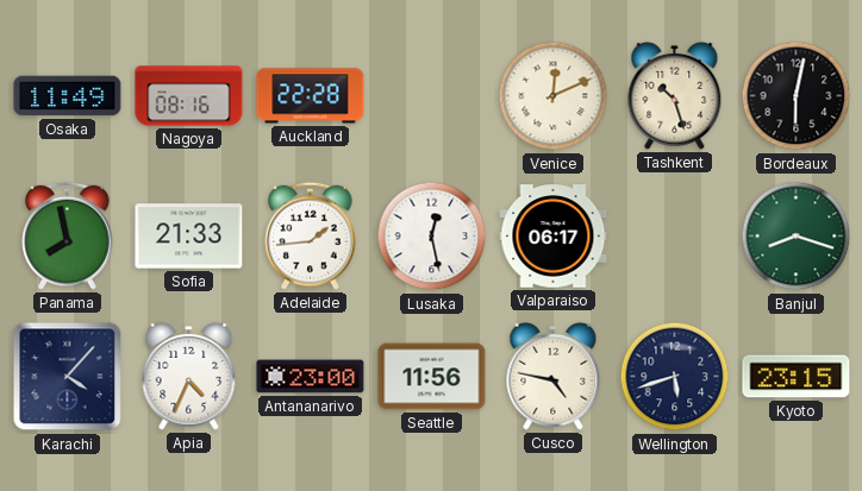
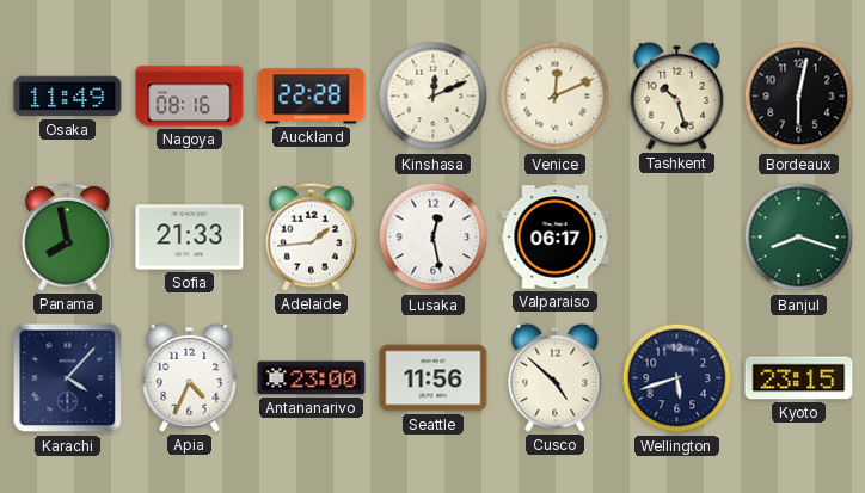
Kinshasa: none -> 12:11
Cusco: 4:47 -> 4:52
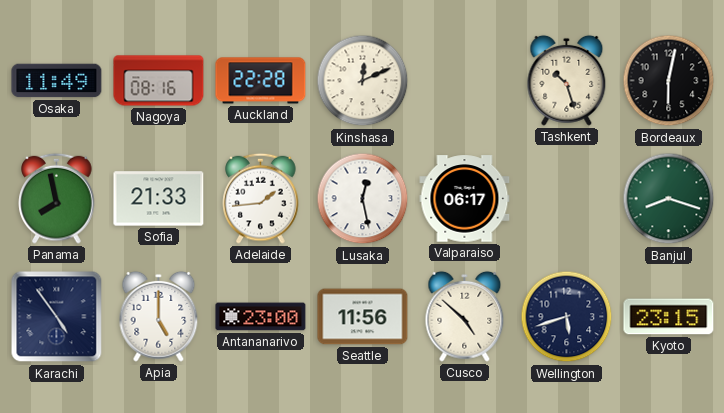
Venice: 12:11 -> none
Karachi: 4:07 -> 4:54
Apia: 4:34 -> 5:00
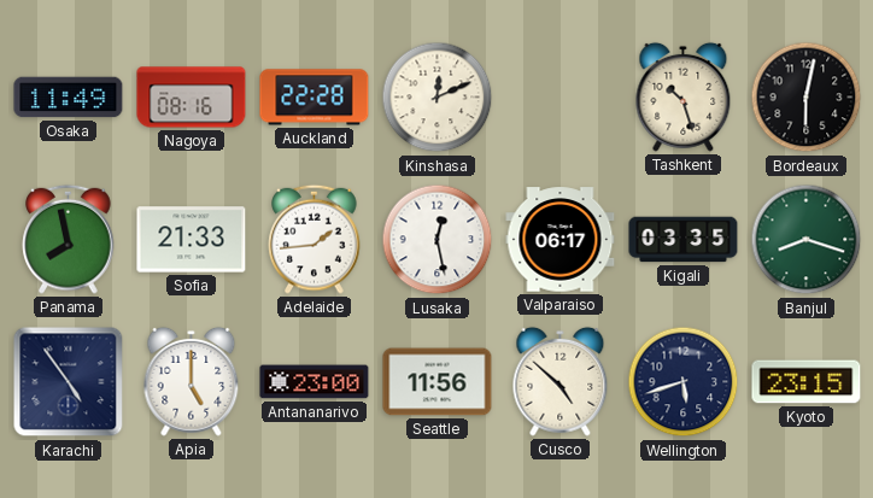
Kigali: none -> 03:35
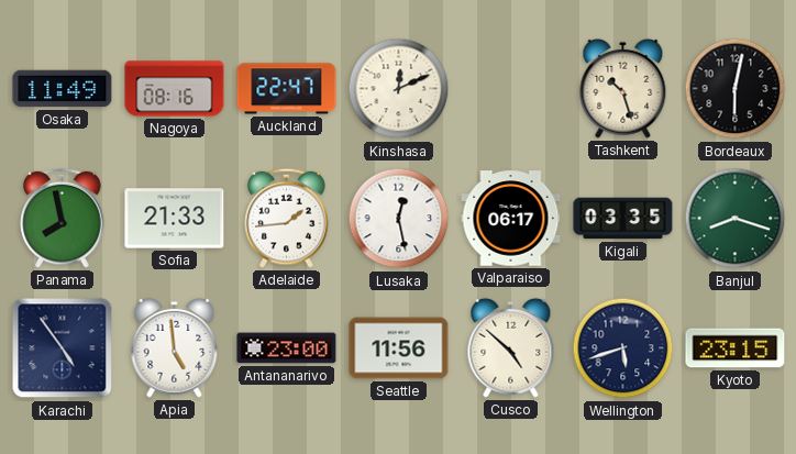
Auckland: 22:28 -> 22:47
Apia: 5:00 -> 4:59
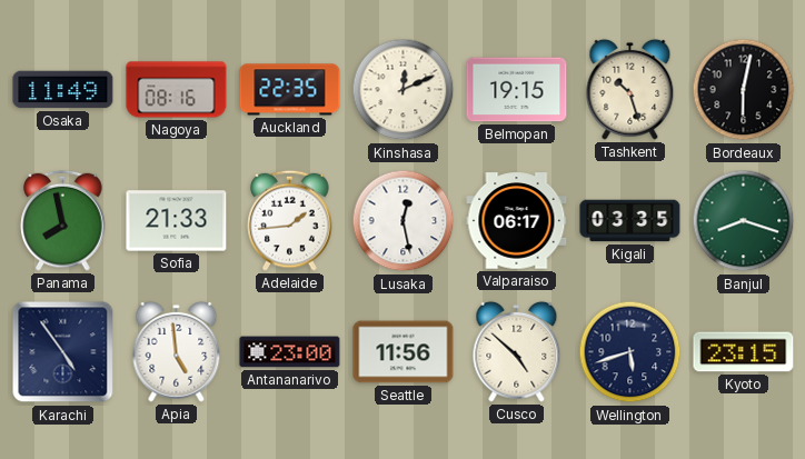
Auckland: 22:47 -> 22:35
Belmopan: none -> 19:15
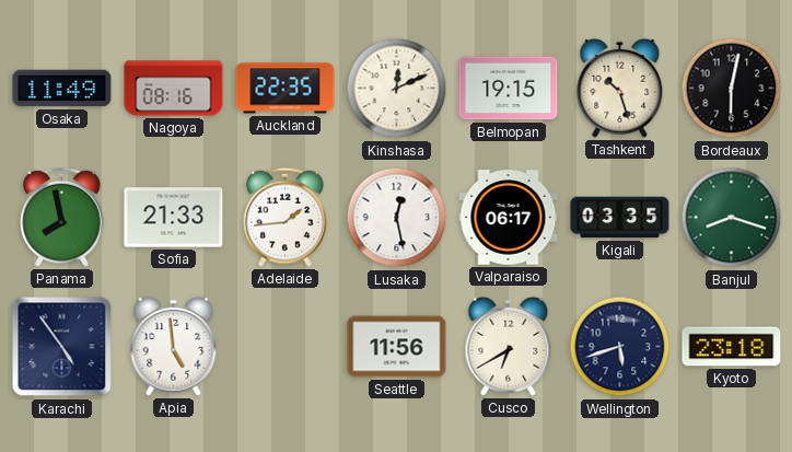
Antananarivo: 23:00 -> none
Cusco: 4:52 -> 6:40
Kyoto: 23:15 -> 23:18
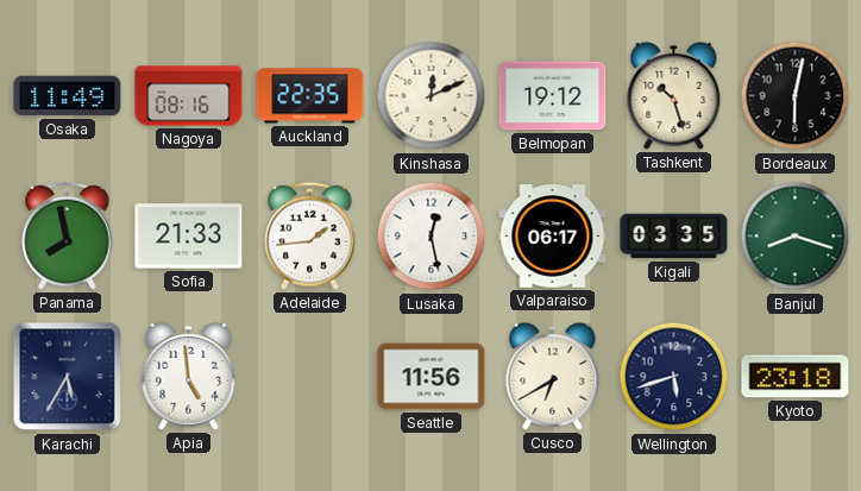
Belmopan: 19:15 -> 19:12
Karachi: 4:54 -> 5:35
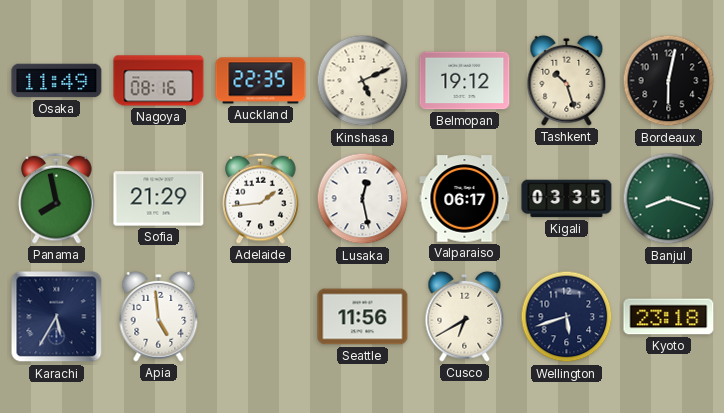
Kinshasa: 12:11 -> 5:11
Sofia: 21:33 -> 21:29
